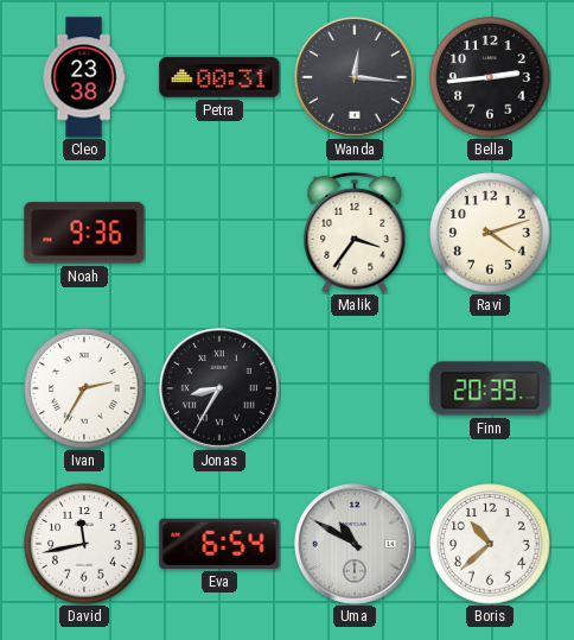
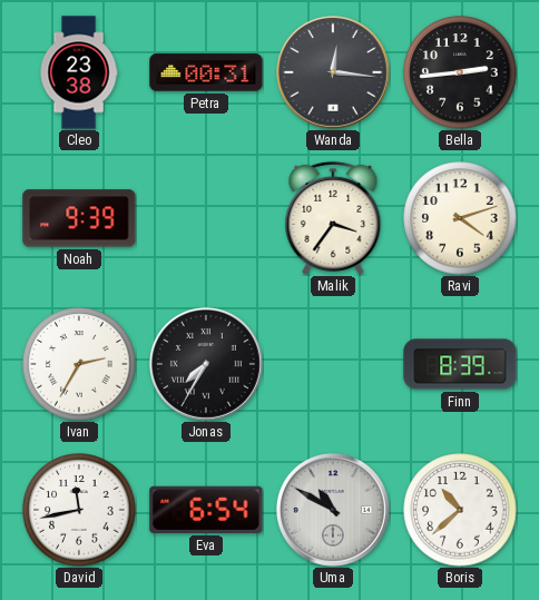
Noah: 9:36 -> 9:39
Jonas: 8:35 -> 7:35
Finn: 20:39 -> 8:39
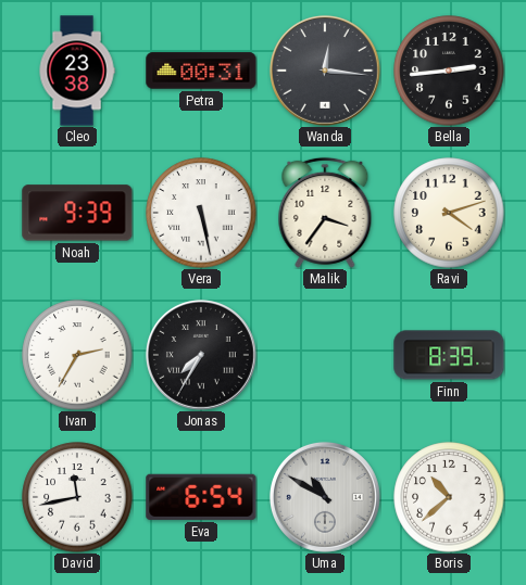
Vera: none -> 5:28
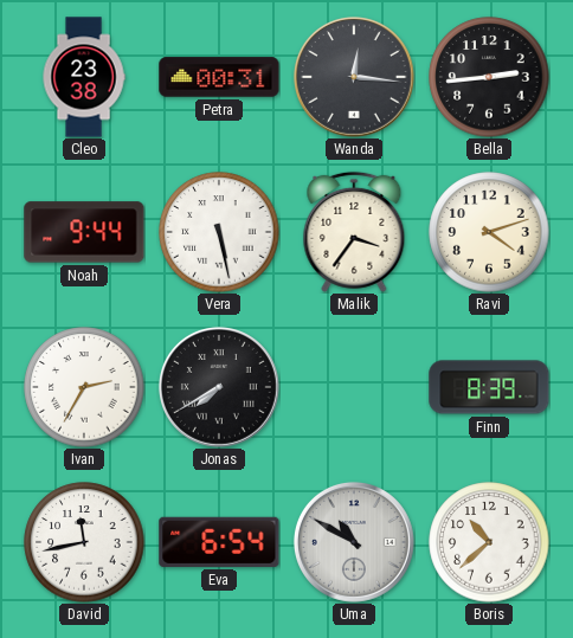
Noah: 9:39 -> 9:44
Jonas: 7:35 -> 7:40
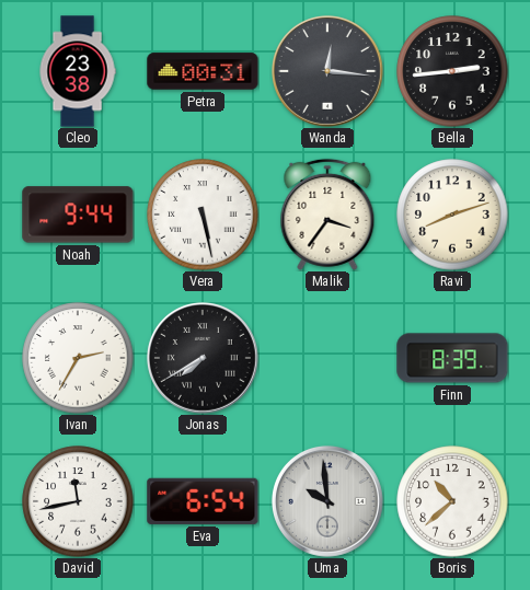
Ravi: 4:12 -> 8:12
Uma: 10:50 -> 9:59
